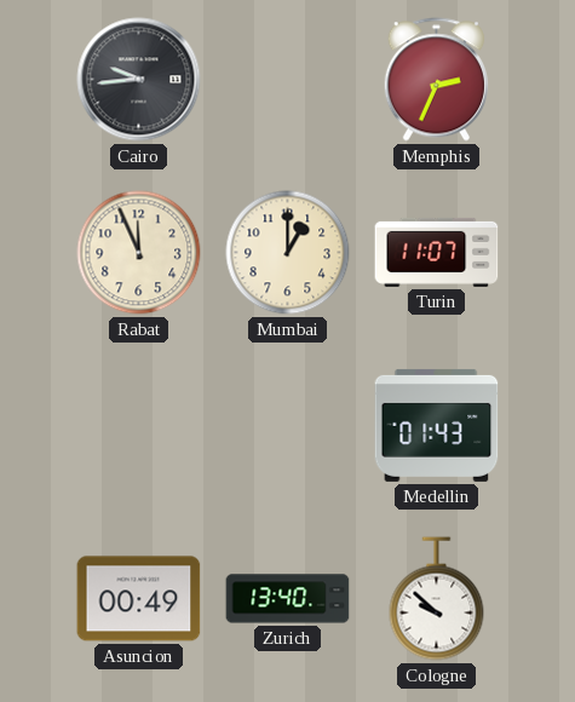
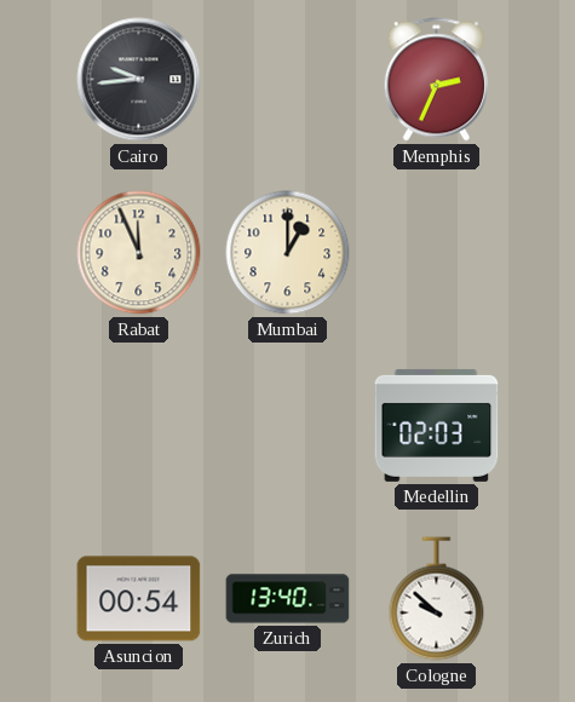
Turin: 11:07 -> none
Medellin: 01:43 -> 02:03
Asuncion: 00:49 -> 00:54
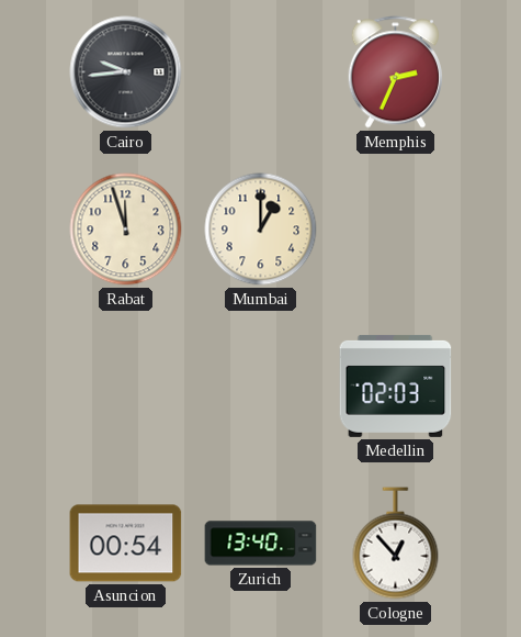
Rabat: 11:56 -> 11:57
Cologne: 9:52 -> 12:53
